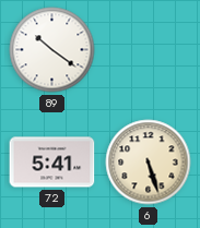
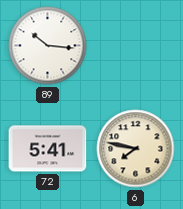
89: 10:21 -> 10:16
6: 5:27 -> 7:47
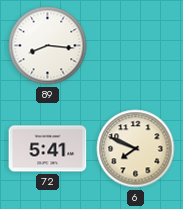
89: 10:16 -> 8:16
6: 7:47 -> 7:49
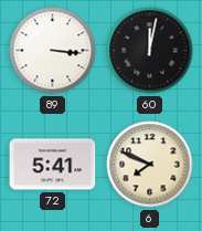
89: 8:16 -> 3:16
60: none -> 12:02
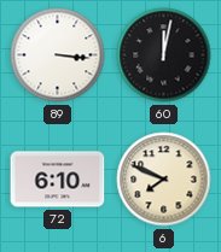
72: 5:41 -> 6:10
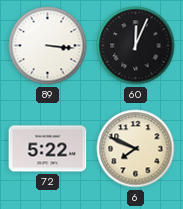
60: 12:02 -> 12:04
72: 6:10 -> 5:22
